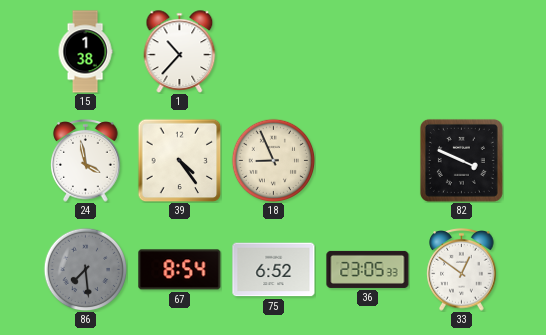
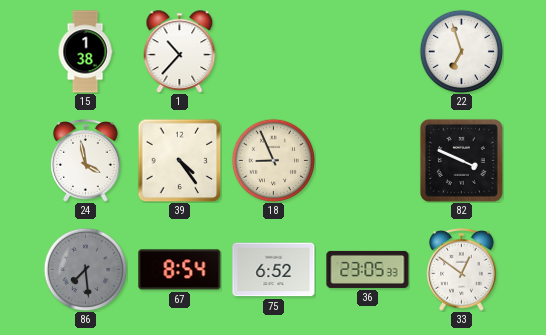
22: none -> 6:57
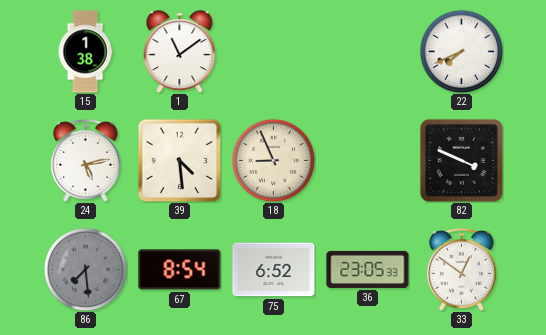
1: 10:37 -> 11:09
22: 6:57 -> 7:41
24: 3:58 -> 5:13
39: 4:24 -> 4:29
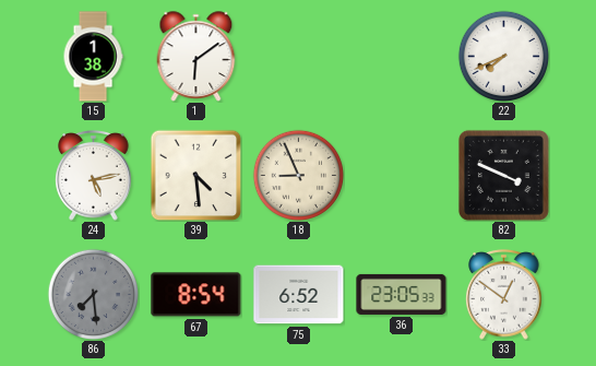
1: 11:09 -> 6:09
